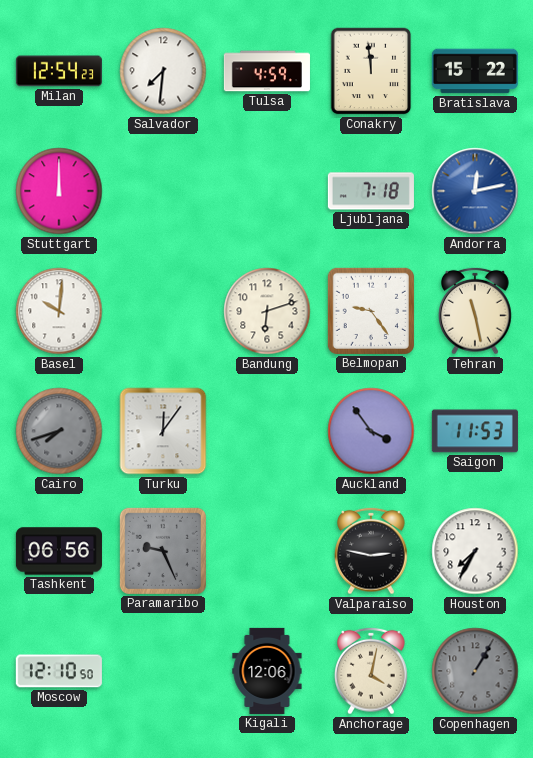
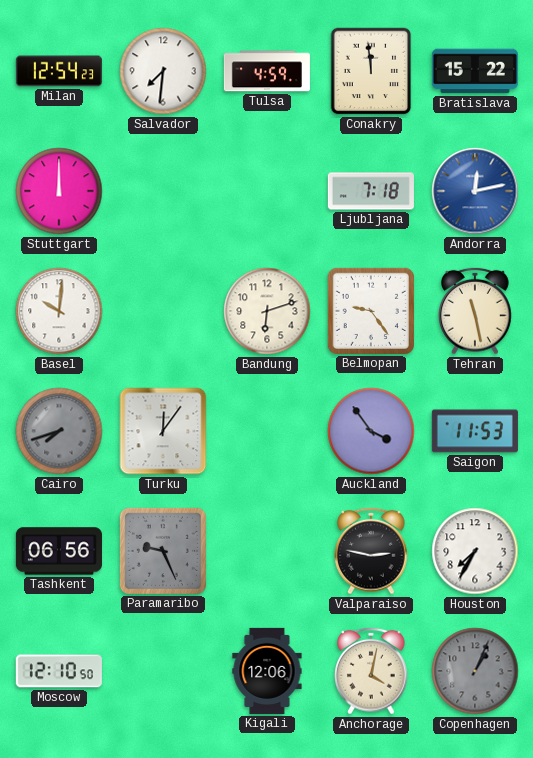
Copenhagen: 1:05 -> 1:04
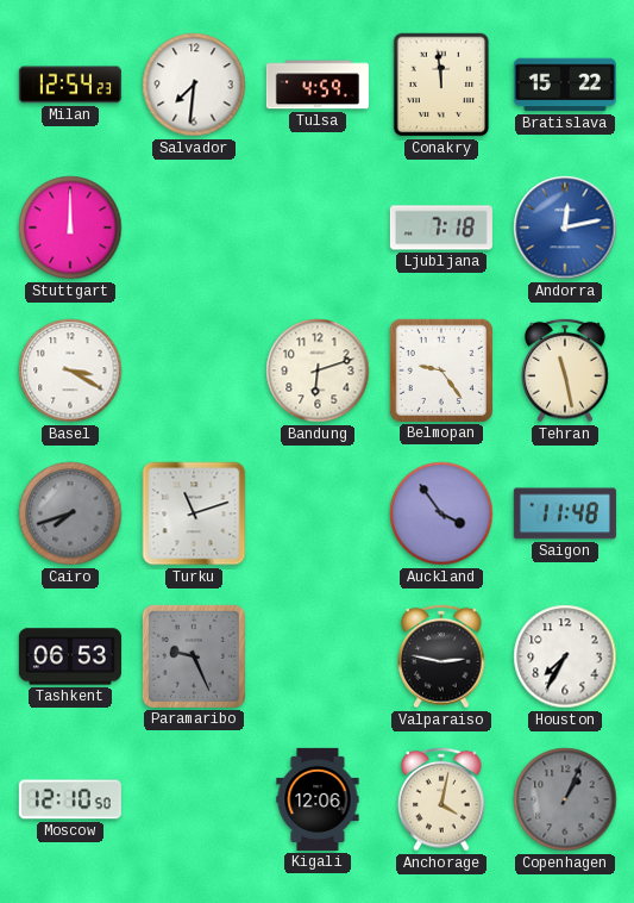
Basel: 10:01 -> 3:20
Turku: 12:06 -> 11:12
Saigon: 11:53 -> 11:48
Tashkent: 06:56 -> 06:53
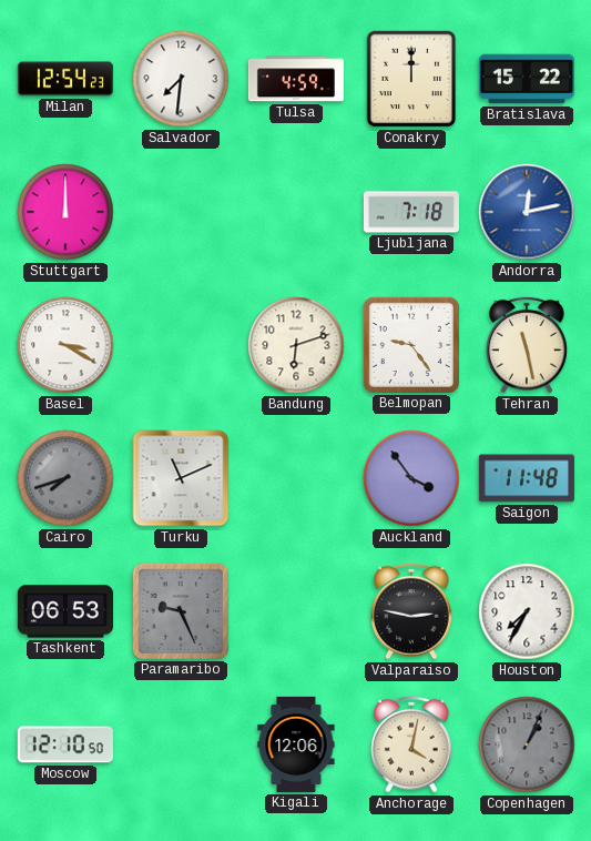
Conakry: 11:59 -> 12:00
Turku: 11:12 -> 11:11
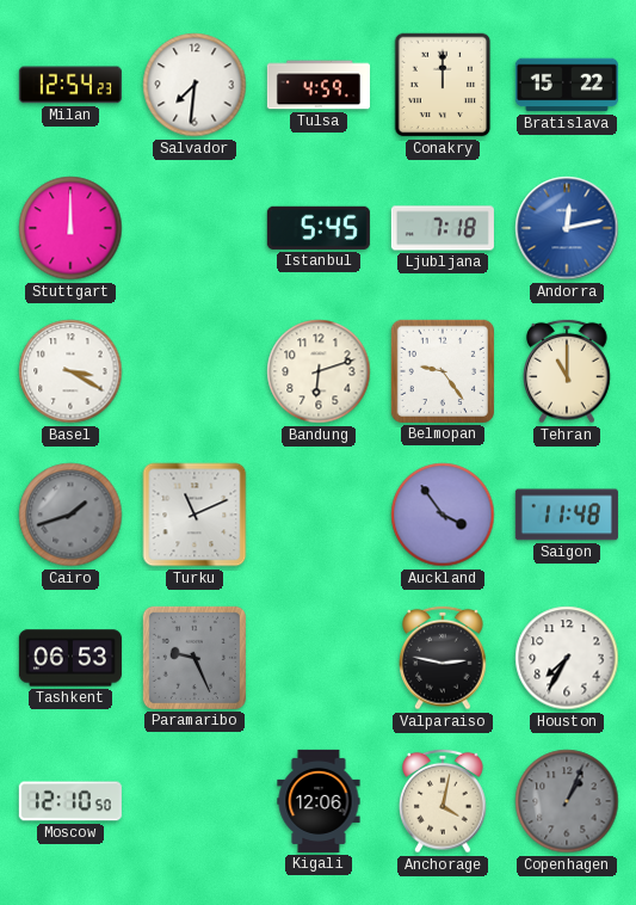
Istanbul: none -> 5:45
Tehran: 11:28 -> 11:00
Cairo: 7:42 -> 1:42
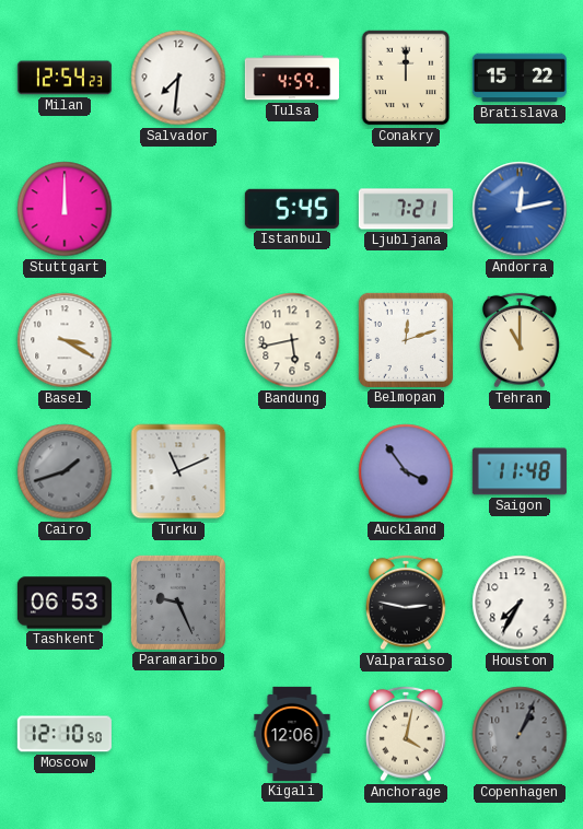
Ljubljana: 7:18 -> 7:21
Bandung: 6:12 -> 5:43
Belmopan: 9:24 -> 12:12
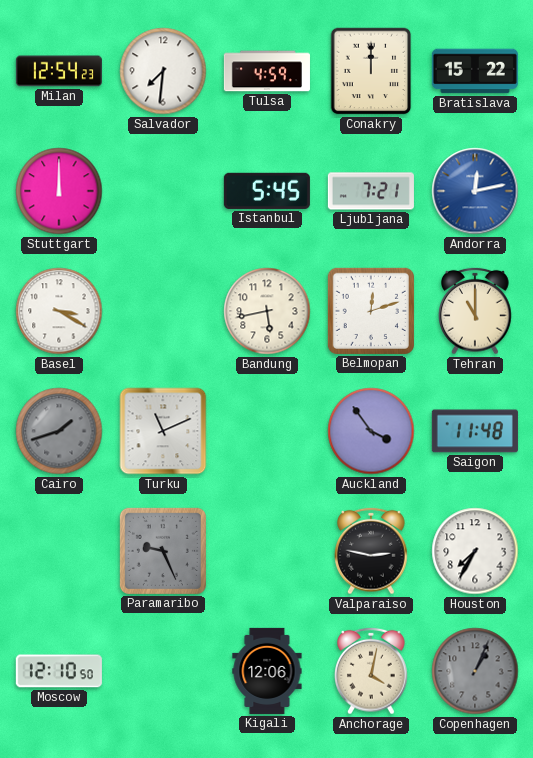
Tashkent: 06:53 -> none
